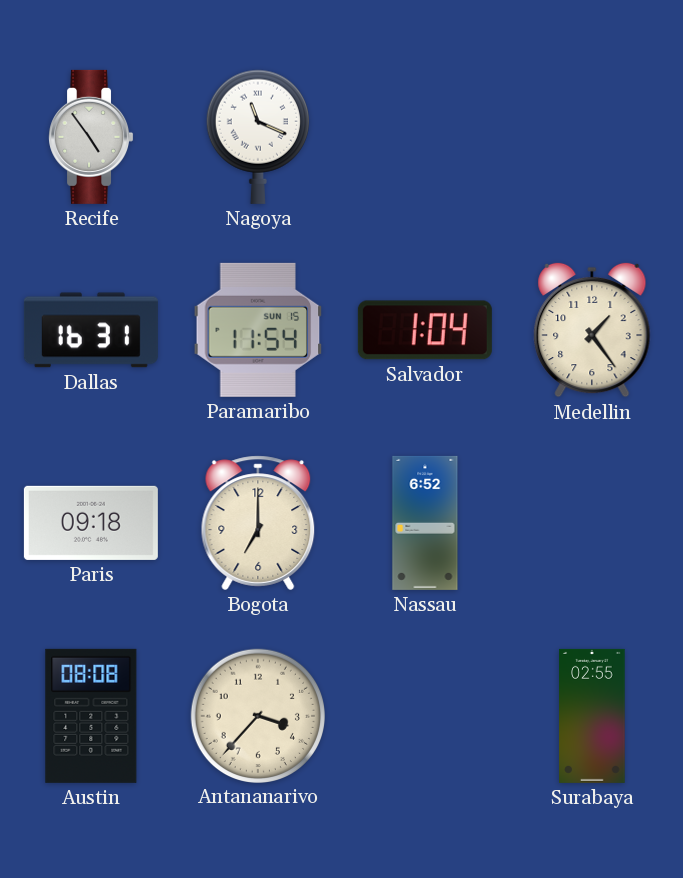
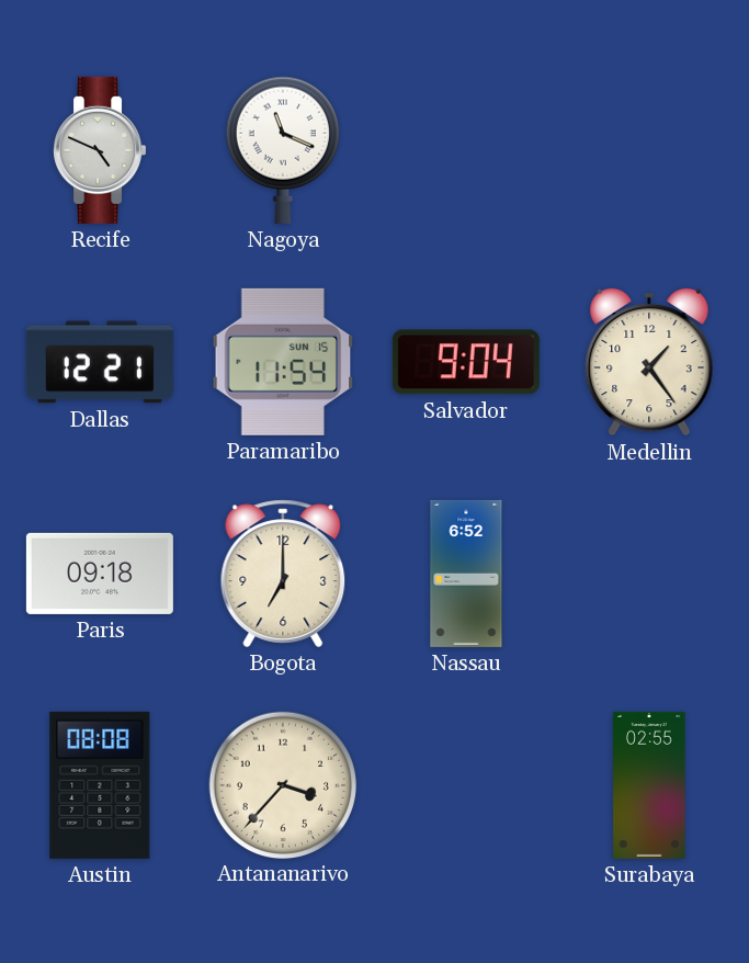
Recife: 4:54 -> 4:49
Dallas: 16:31 -> 12:21
Salvador: 1:04 -> 9:04
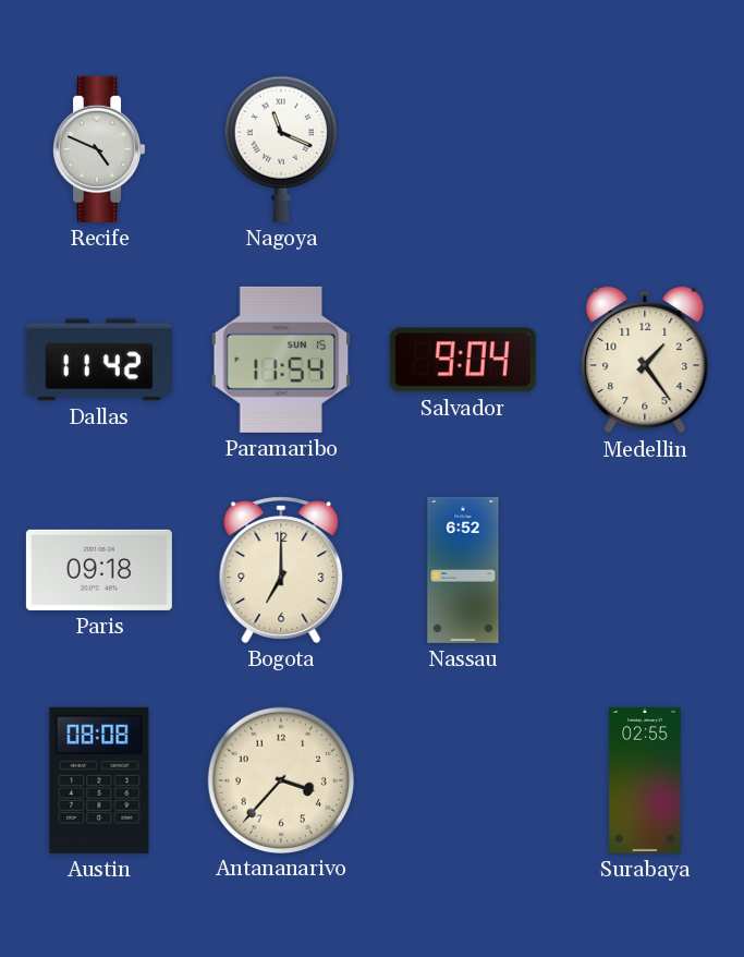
Dallas: 12:21 -> 11:42
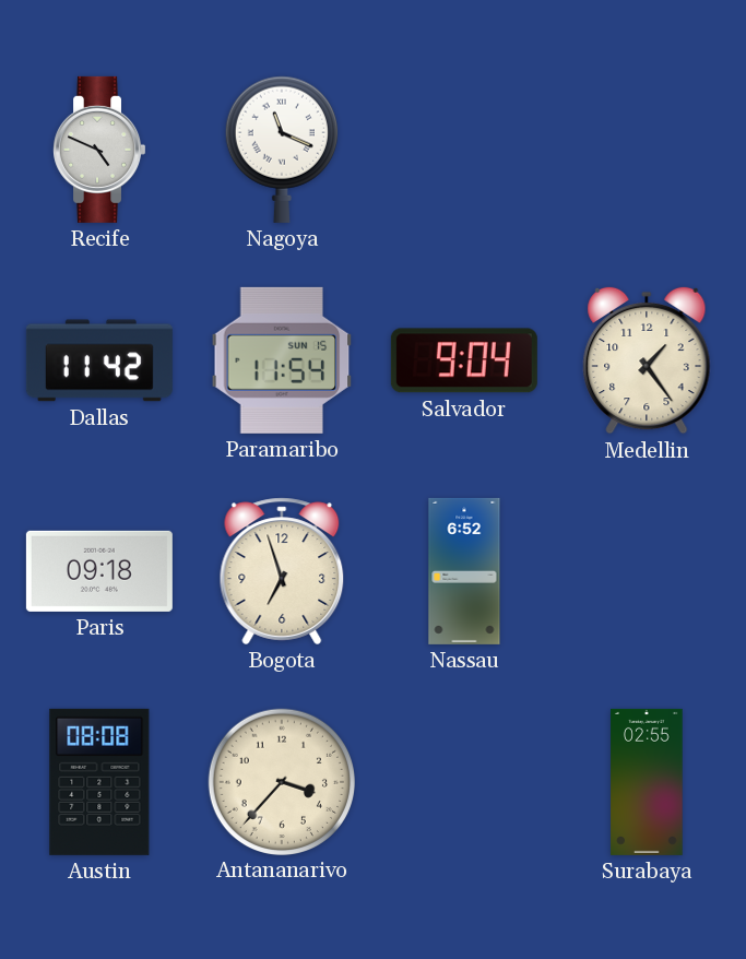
Bogota: 7:00 -> 6:57
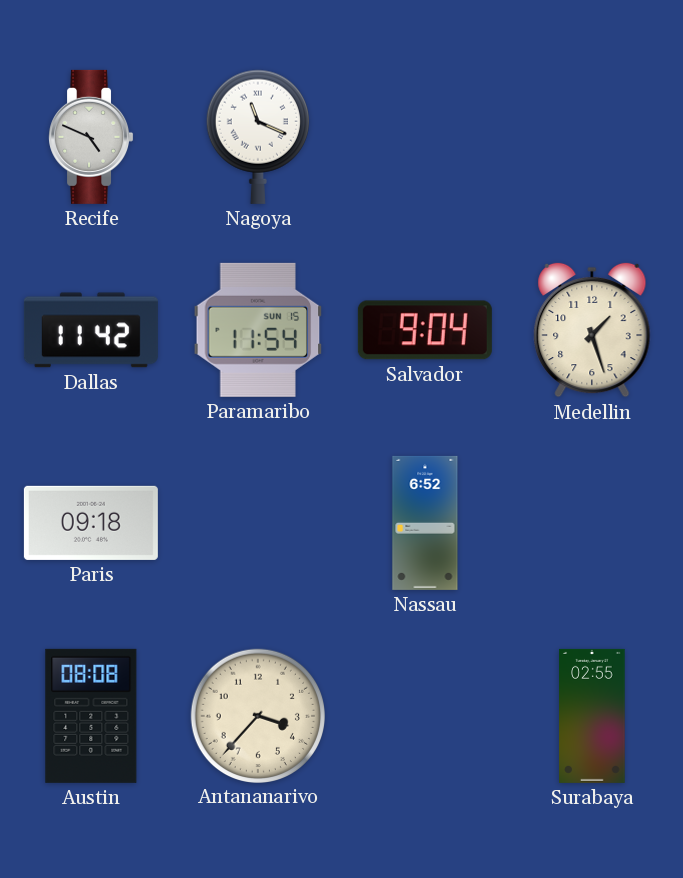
Medellin: 1:24 -> 1:27
Bogota: 6:57 -> none
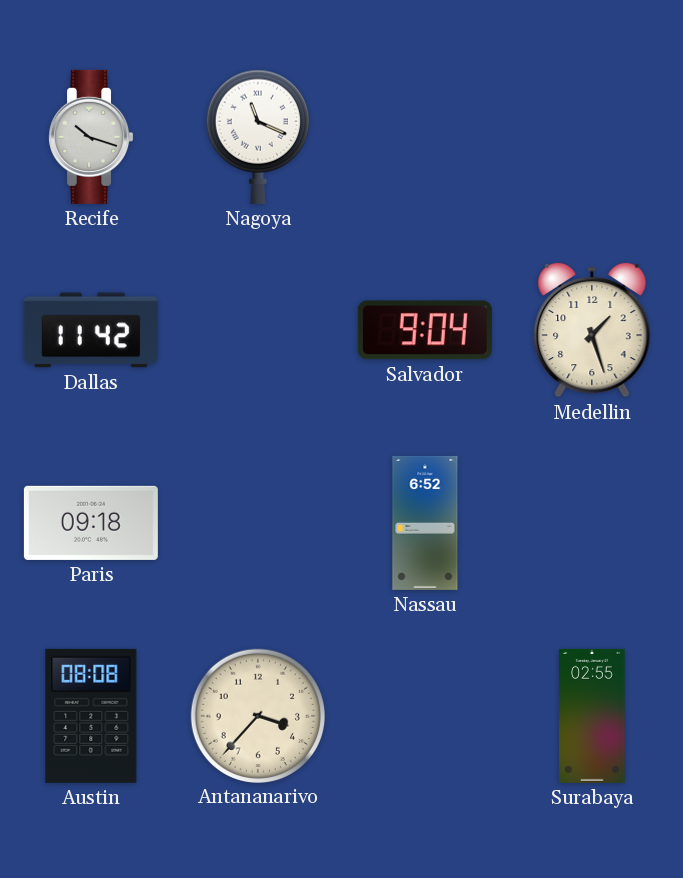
Recife: 4:49 -> 10:18
Paramaribo: 11:54 -> none
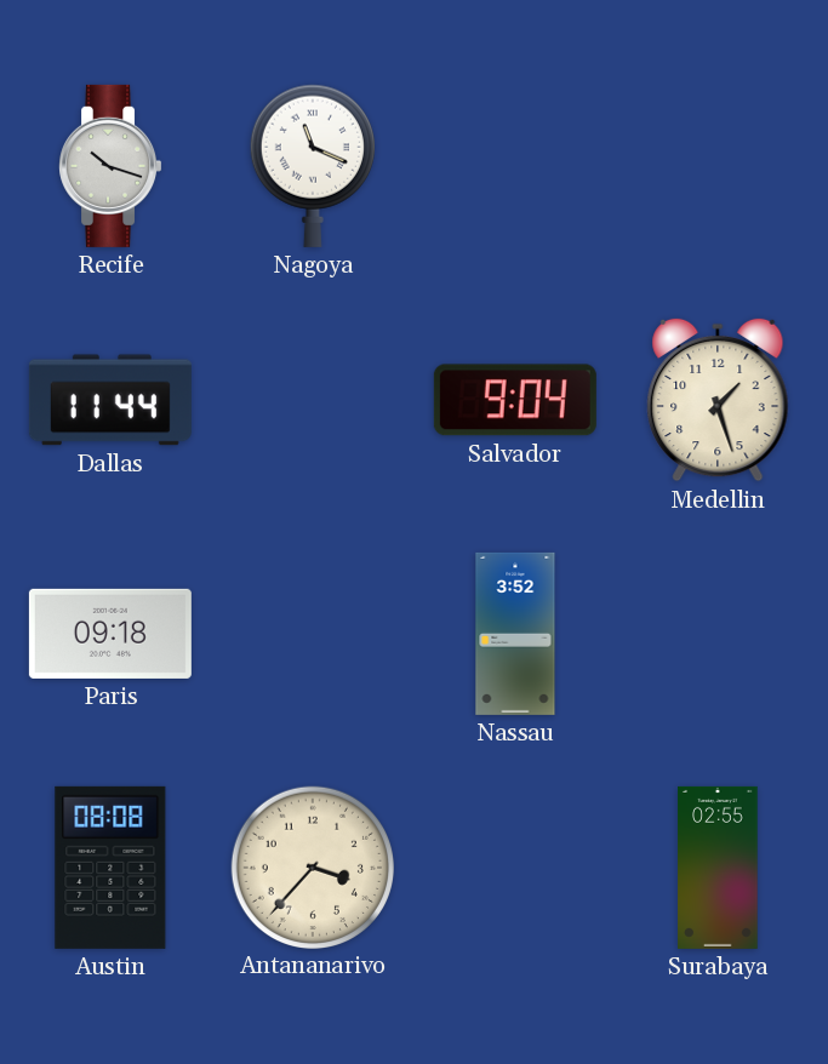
Dallas: 11:42 -> 11:44
Nassau: 6:52 -> 3:52
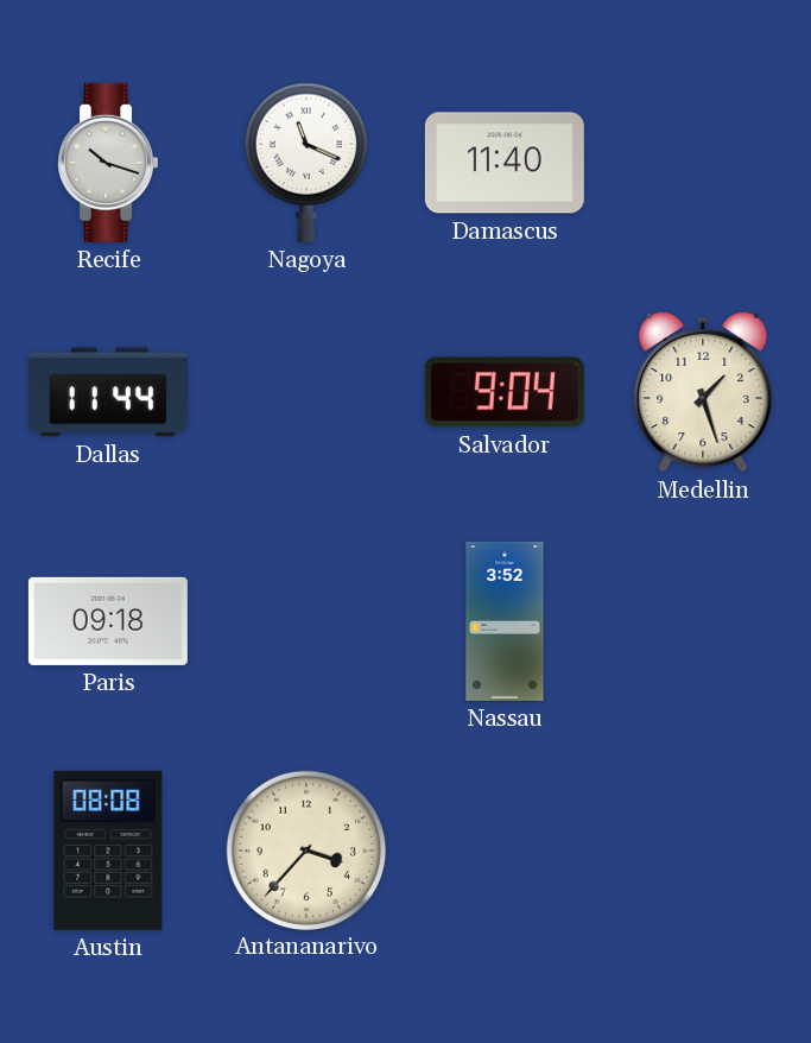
Damascus: none -> 11:40
Surabaya: 02:55 -> none
